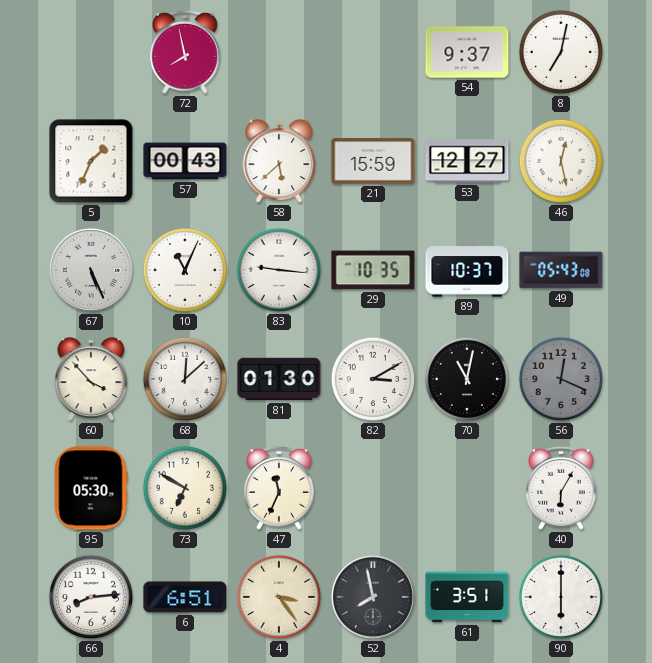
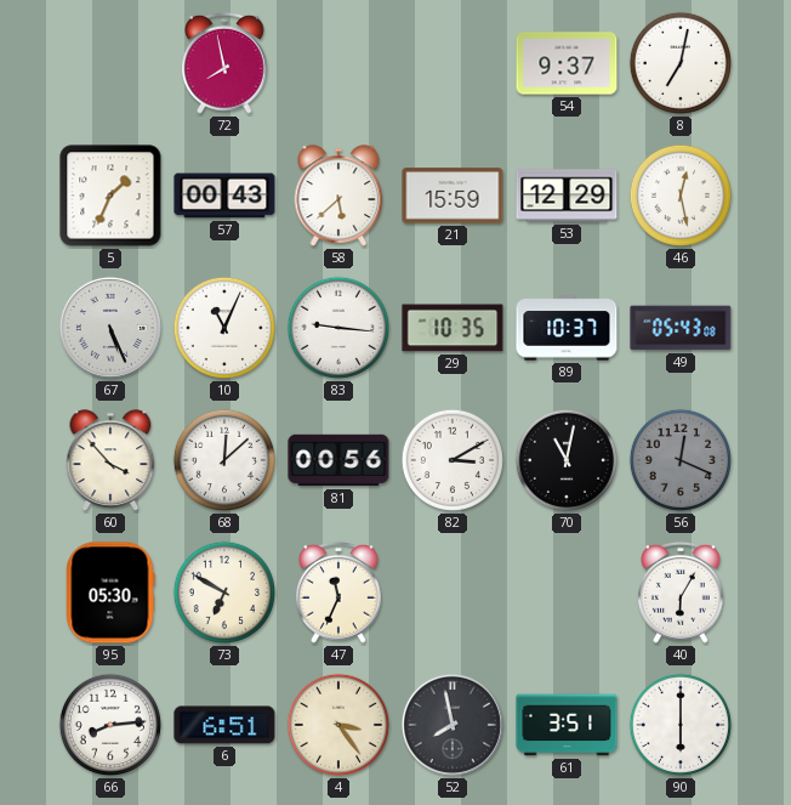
53: 12:27 -> 12:29
81: 01:30 -> 00:56
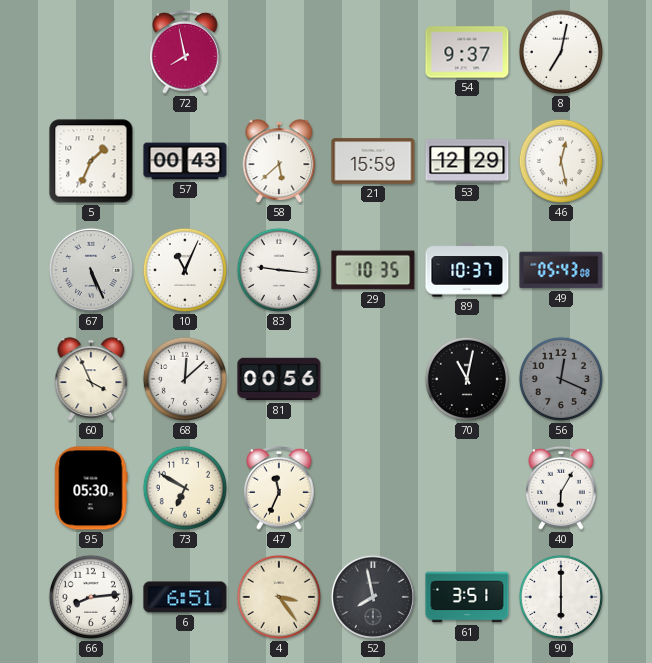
60: 3:53 -> 3:56
82: 3:10 -> none
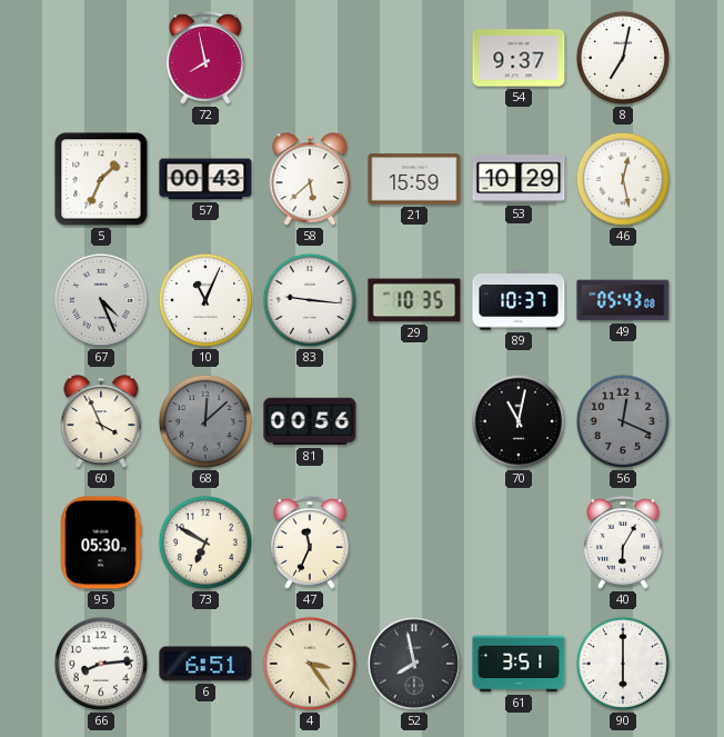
53: 12:29 -> 10:29
67: 5:26 -> 4:26
68 dial: white -> grey
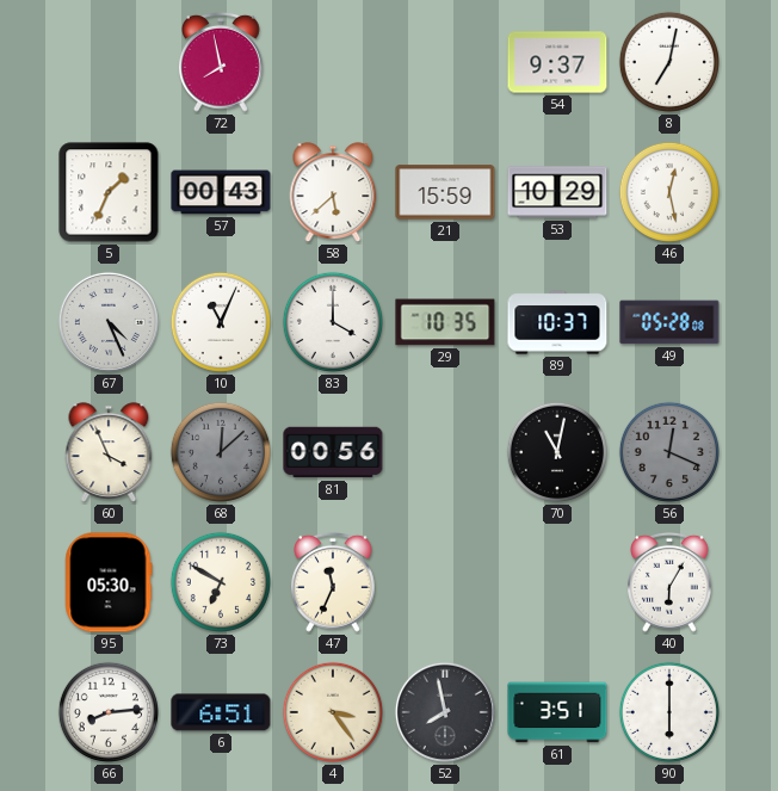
83: 9:16 -> 4:00
49: 05:43 -> 05:28
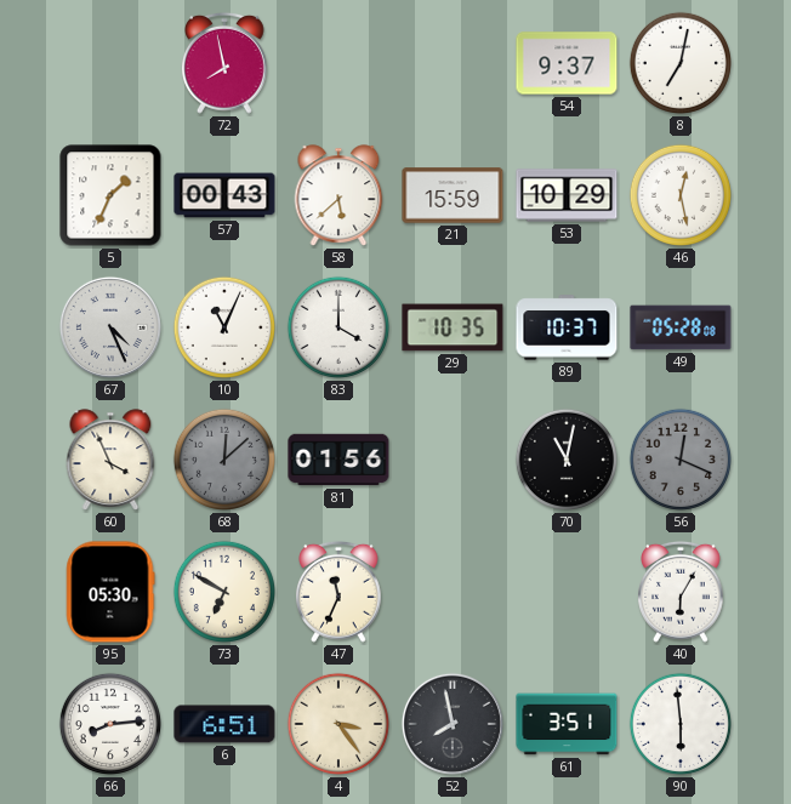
81: 00:56 -> 01:56
90: 6:00 -> 5:59
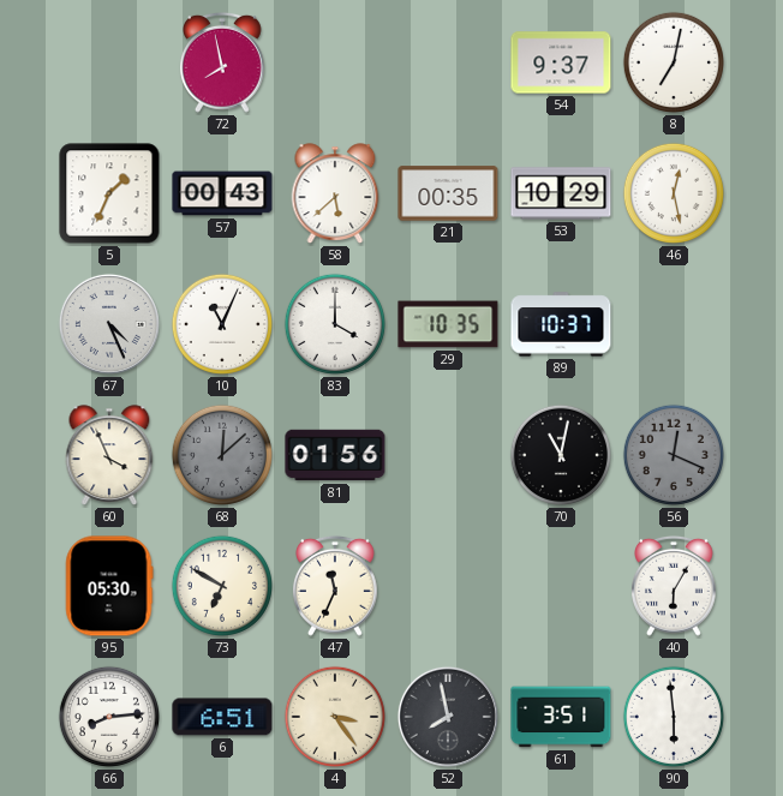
21: 15:59 -> 00:35
49: 05:28 -> none
